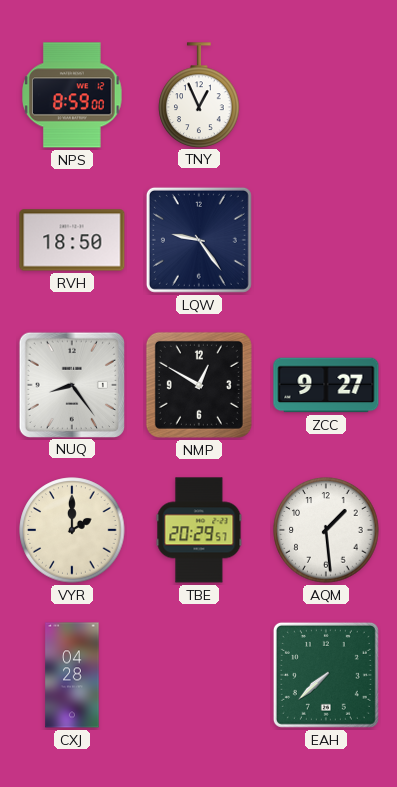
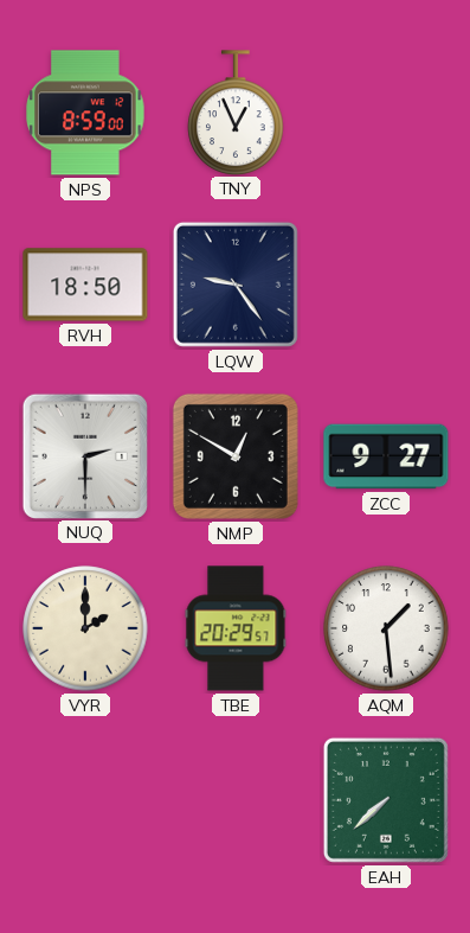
NUQ: 8:24 -> 2:30
CXJ: 04:28 -> none
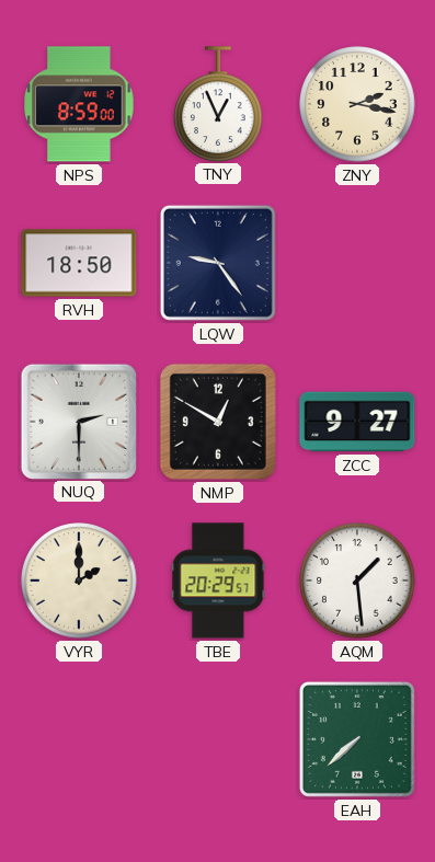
ZNY: none -> 2:17
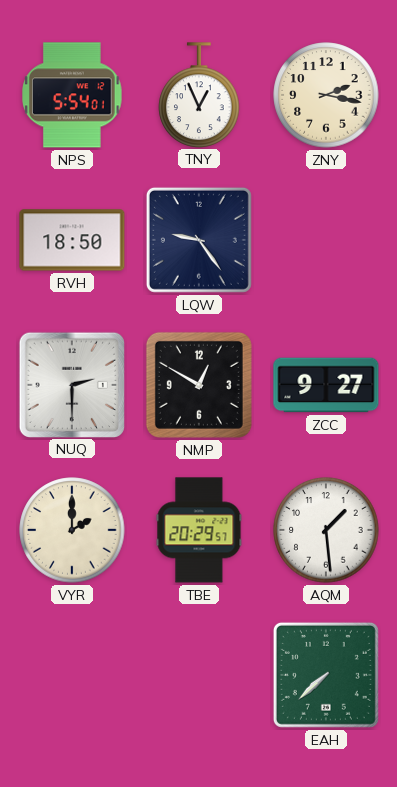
NPS: 8:59 -> 5:54
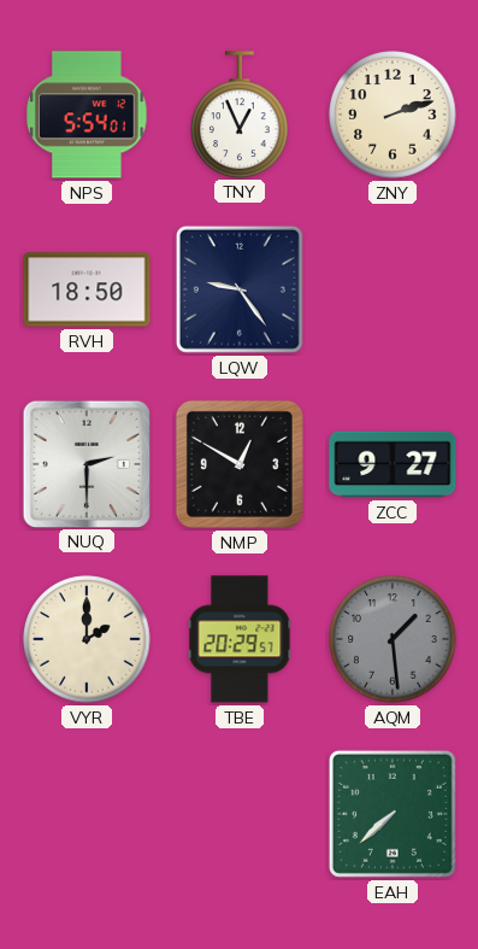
ZNY: 2:17 -> 2:12
AQM dial: white -> grey
